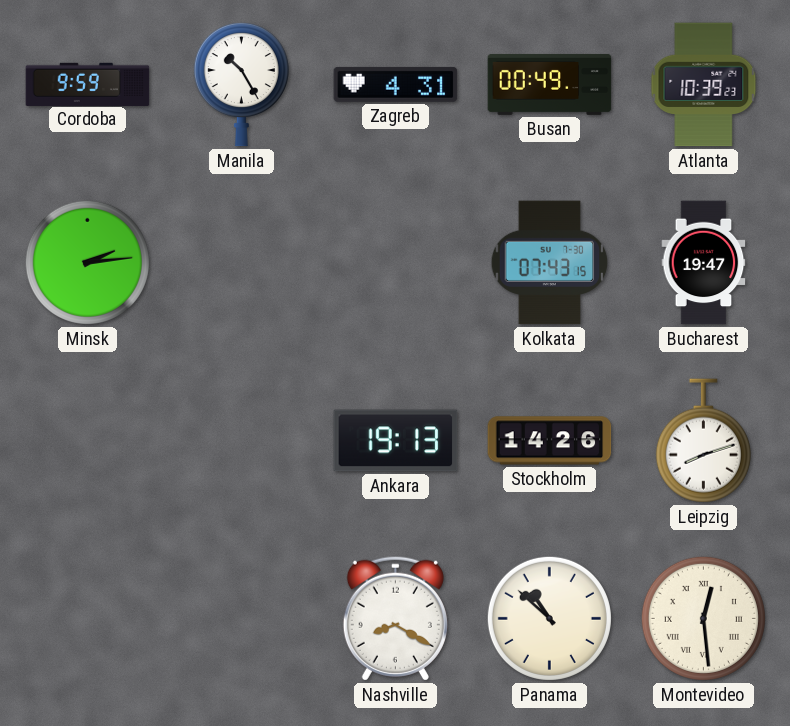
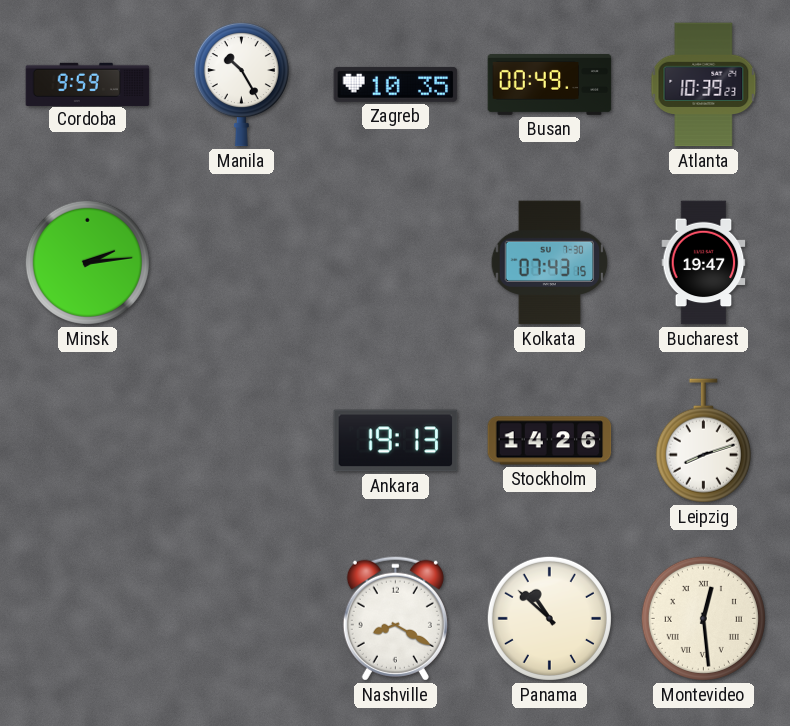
Zagreb: 4:31 -> 10:35
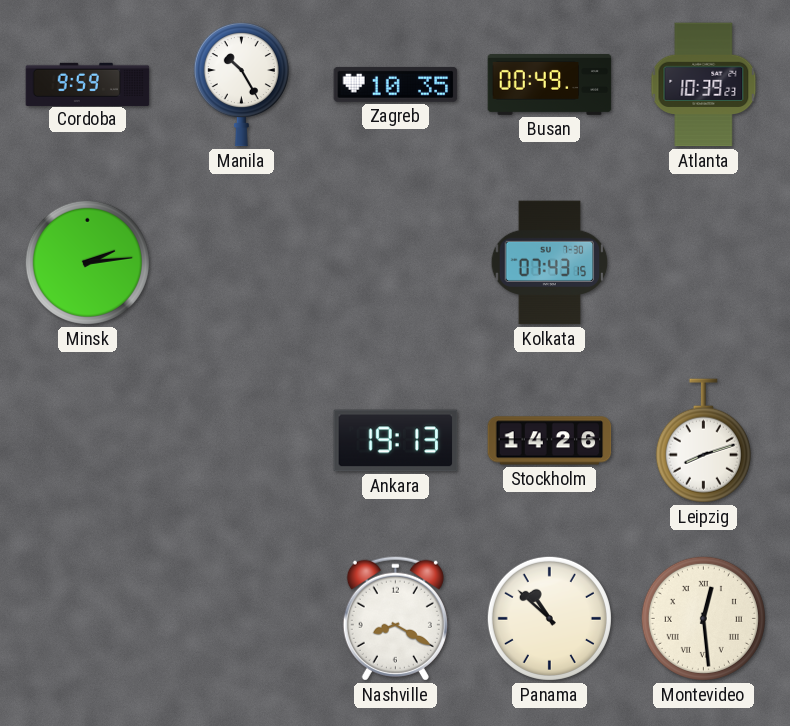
Bucharest: 19:47 -> none
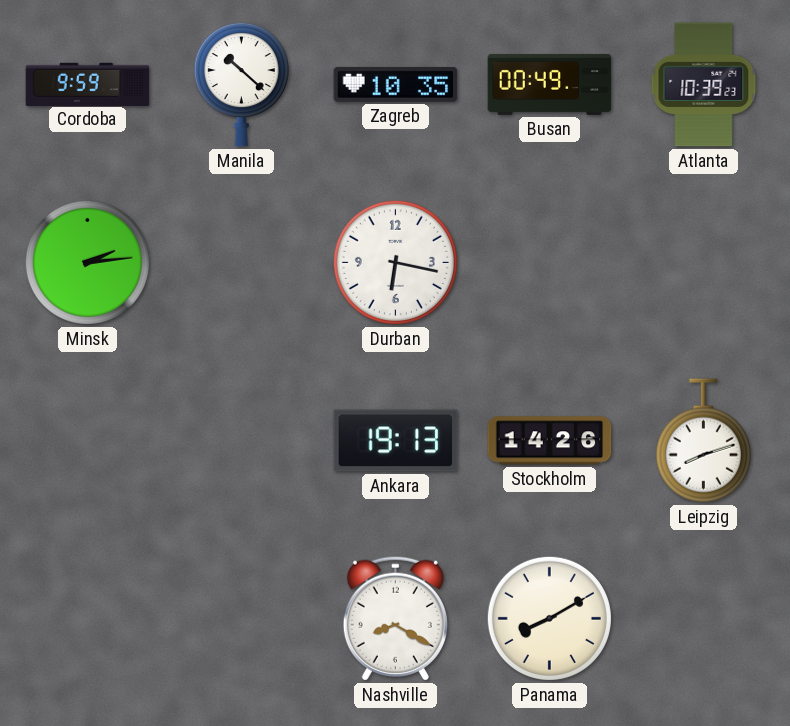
Manila: 10:25 -> 10:22
Durban: none -> 6:17
Kolkata: 07:43 -> none
Panama: 10:52 -> 8:10
Montevideo: 12:29 -> none
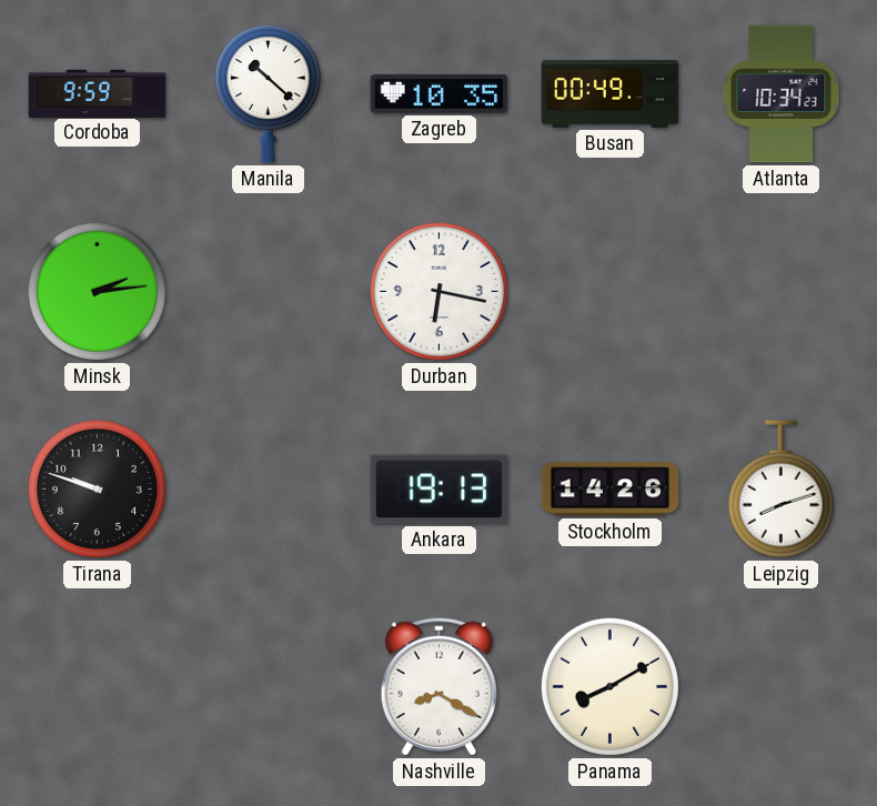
Atlanta: 10:39 -> 10:34
Tirana: none -> 9:48
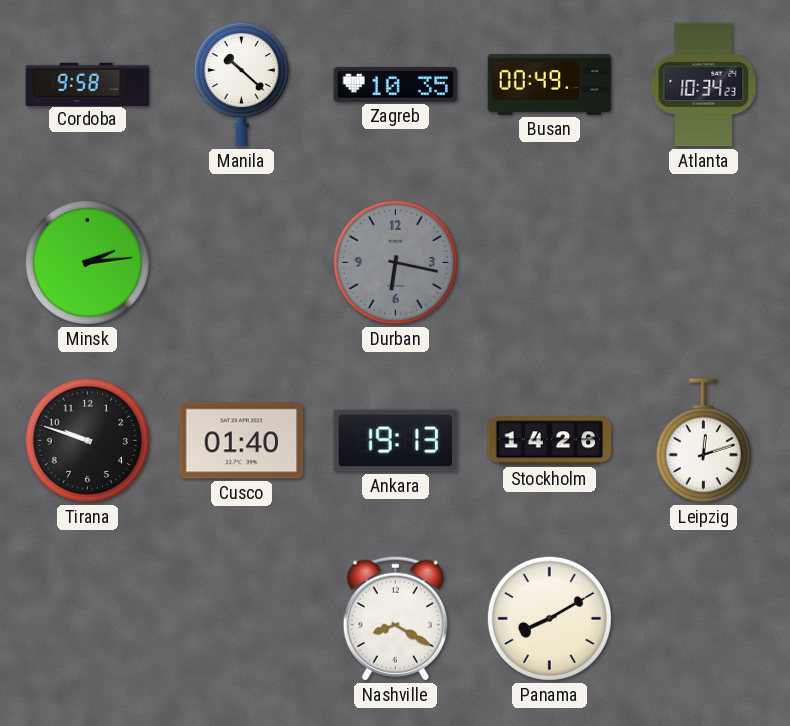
Cordoba: 9:59 -> 9:58
Durban dial: white -> grey
Cusco: none -> 01:40
Leipzig: 8:12 -> 12:12
